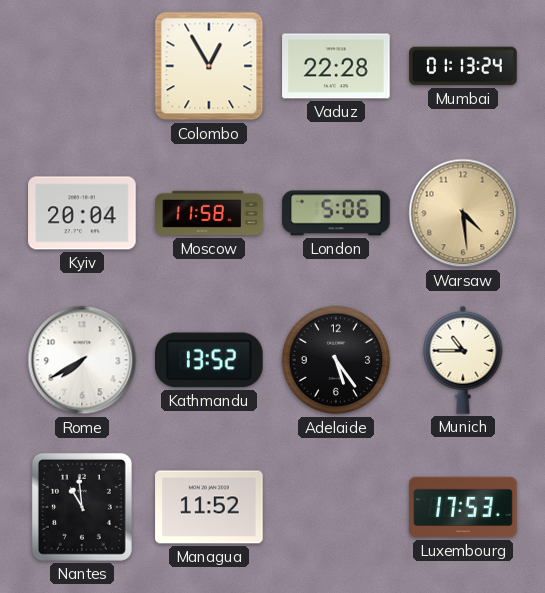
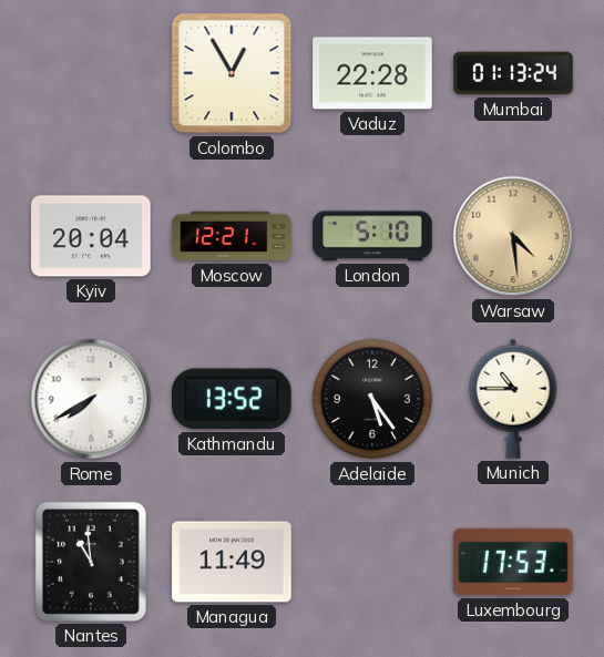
Moscow: 11:58 -> 12:21
London: 5:06 -> 5:10
Managua: 11:52 -> 11:49
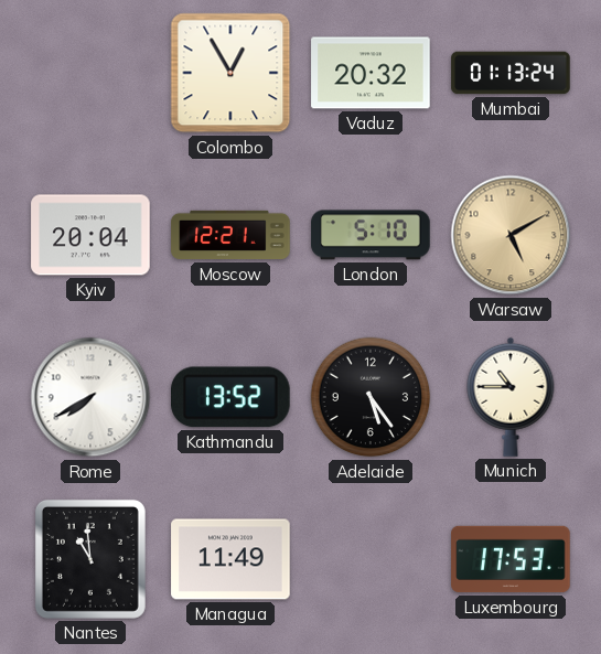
Vaduz: 22:28 -> 20:32
Warsaw: 4:29 -> 5:10
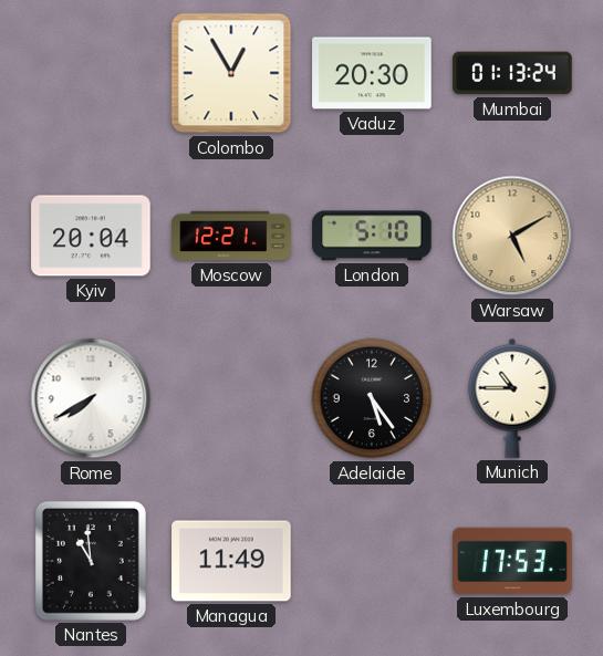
Vaduz: 20:32 -> 20:30
Kathmandu: 13:52 -> none
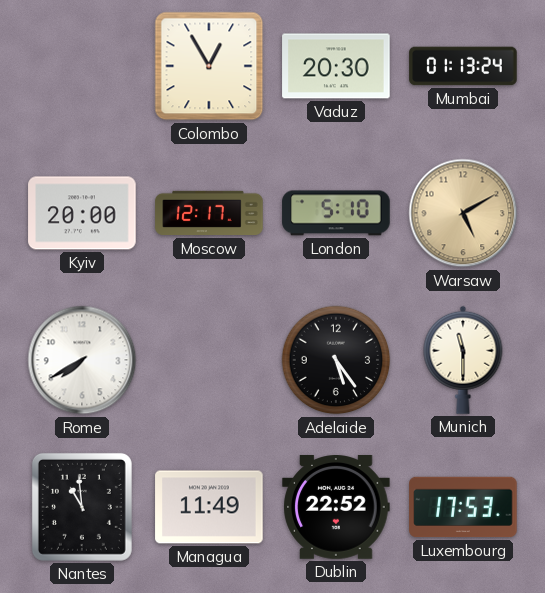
Kyiv: 20:04 -> 20:00
Moscow: 12:21 -> 12:17
Munich: 10:45 -> 11:30
Dublin: none -> 22:52
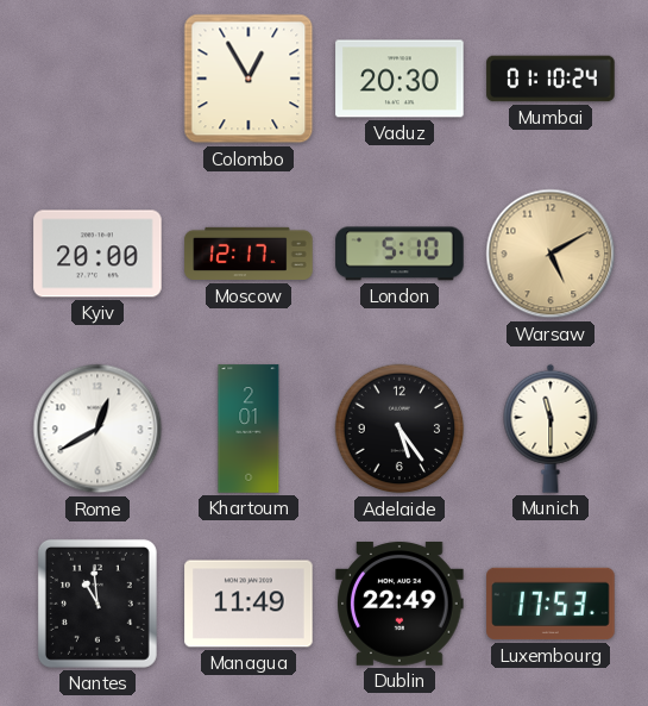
Mumbai: 01:13 -> 01:10
Rome: 7:40 -> 12:40
Khartoum: none -> 2:01
Dublin: 22:52 -> 22:49
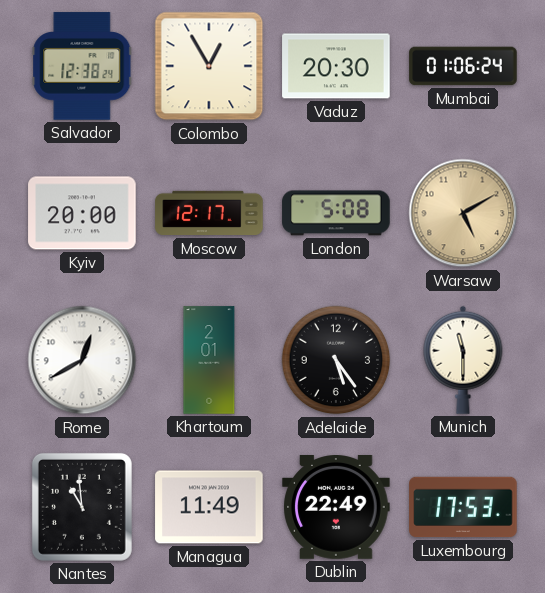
Salvador: none -> 12:38
Mumbai: 01:10 -> 01:06
London: 5:10 -> 5:08
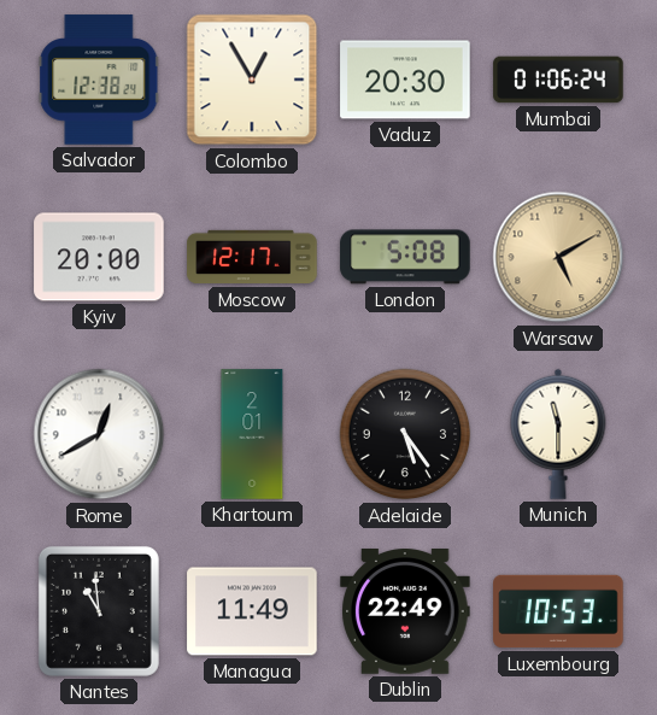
Luxembourg: 17:53 -> 10:53
